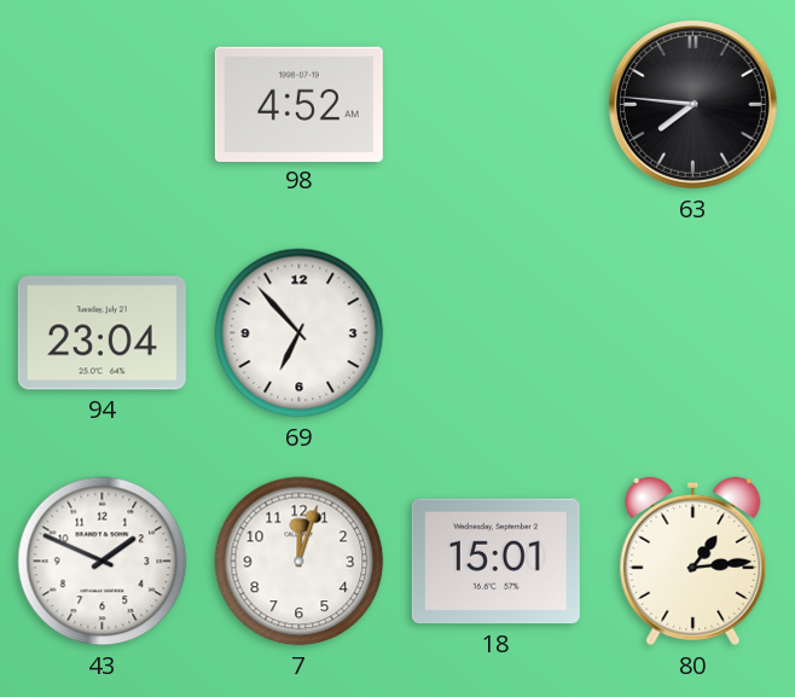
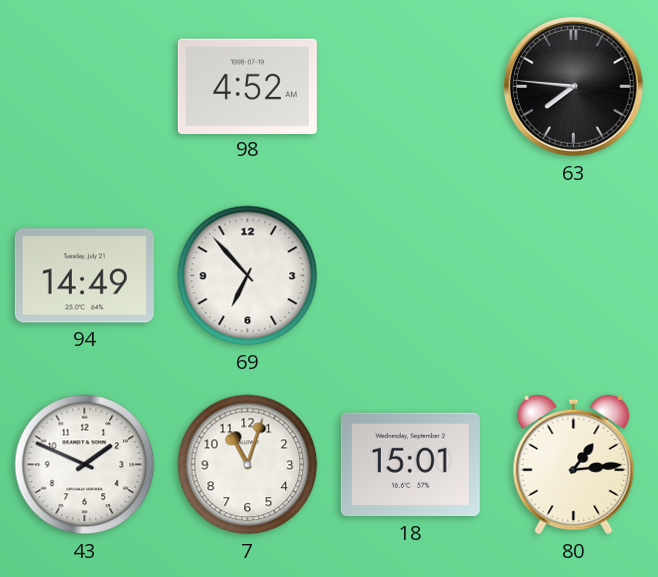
94: 23:04 -> 14:49
7: 12:03 -> 11:03
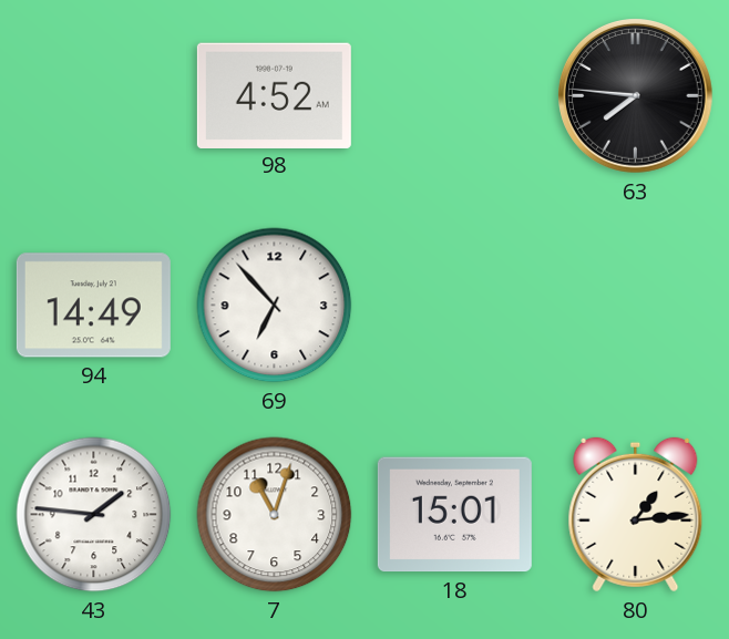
43: 1:49 -> 1:46
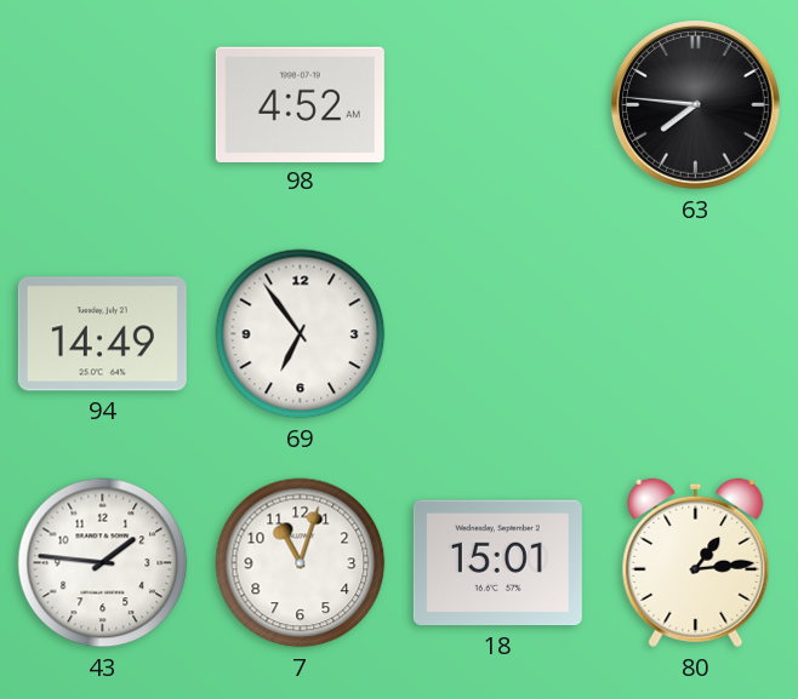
69: 6:53 -> 6:54
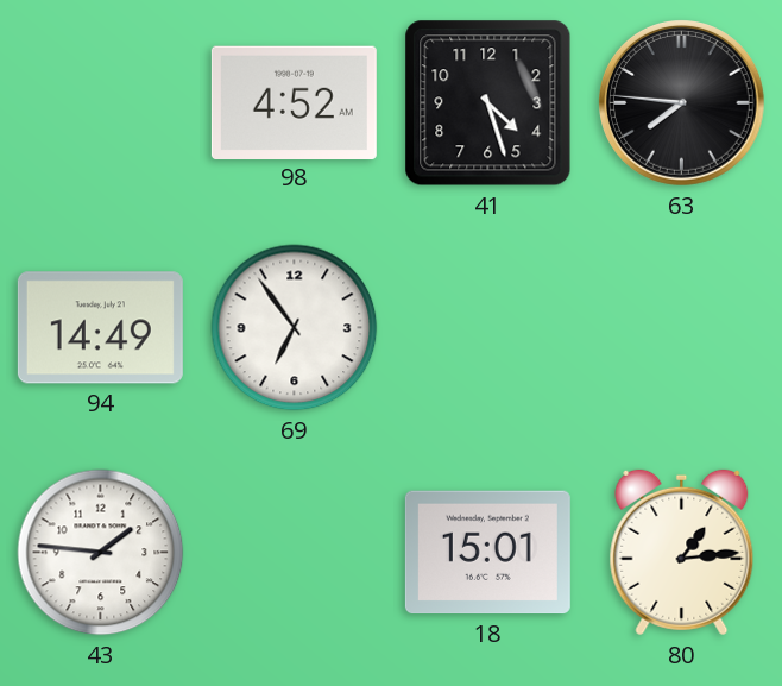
41: none -> 4:27
7: 11:03 -> none
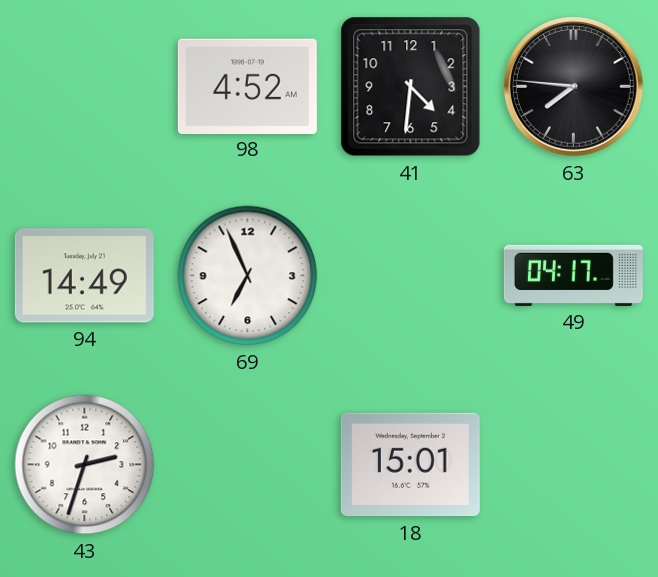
41: 4:27 -> 4:31
69: 6:54 -> 6:56
49: none -> 04:17
43: 1:46 -> 2:33
80: 1:14 -> none
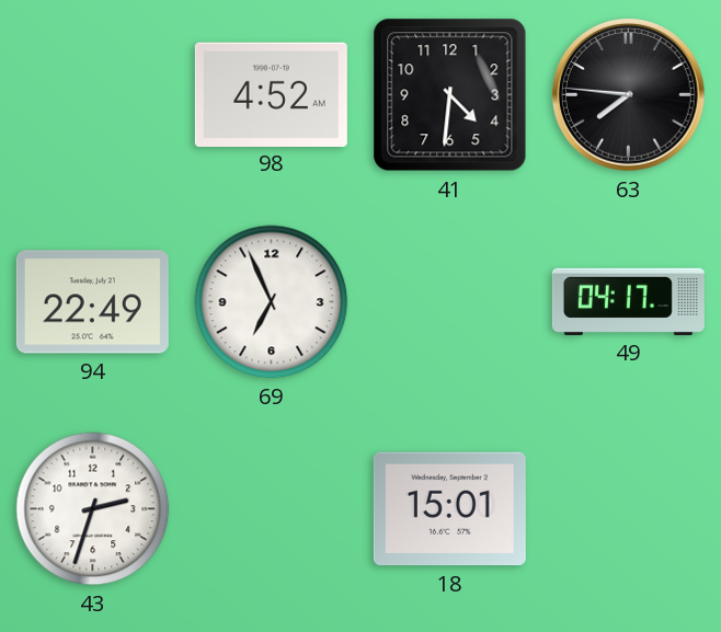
94: 14:49 -> 22:49
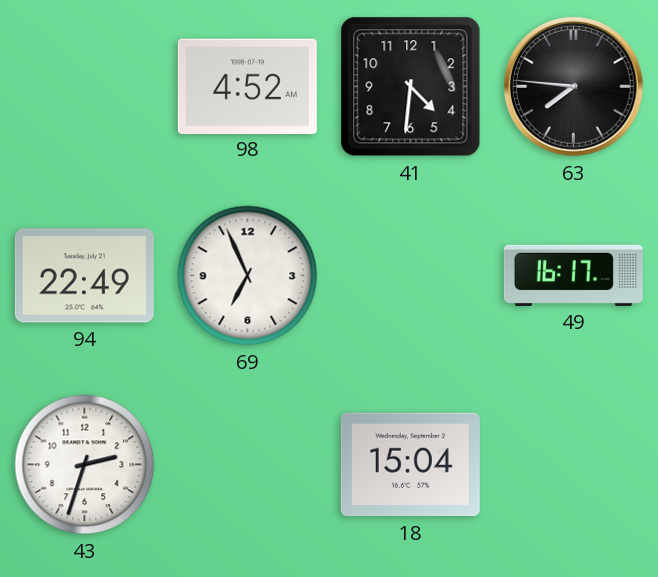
49: 04:17 -> 16:17
18: 15:01 -> 15:04
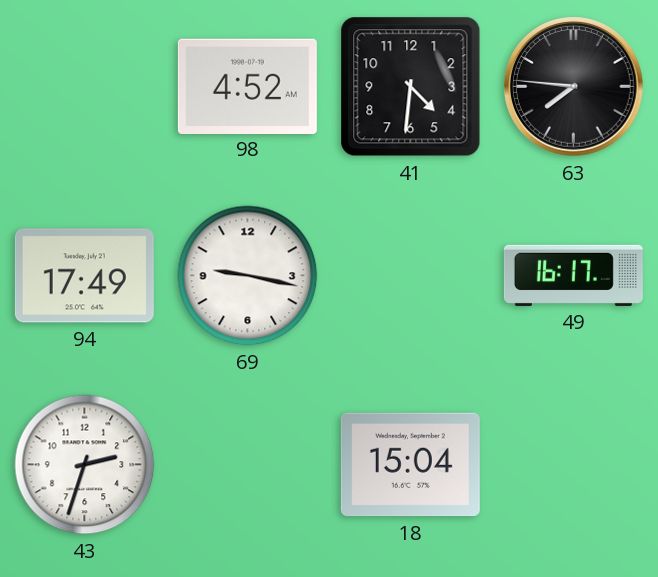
94: 22:49 -> 17:49
69: 6:56 -> 9:17
